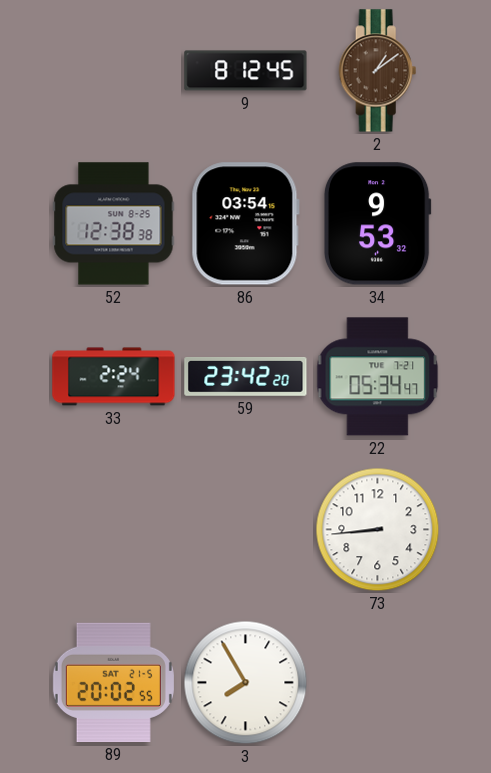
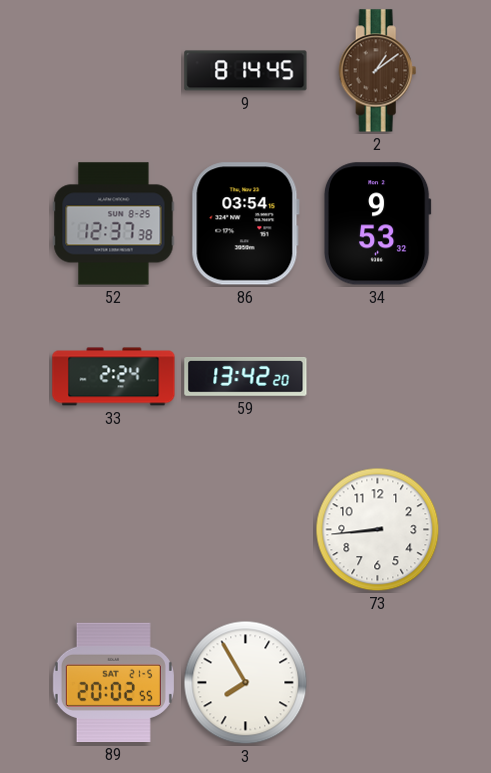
9: 8:12 -> 8:14
52: 12:38 -> 12:37
59: 23:42 -> 13:42
22: 05:34 -> none
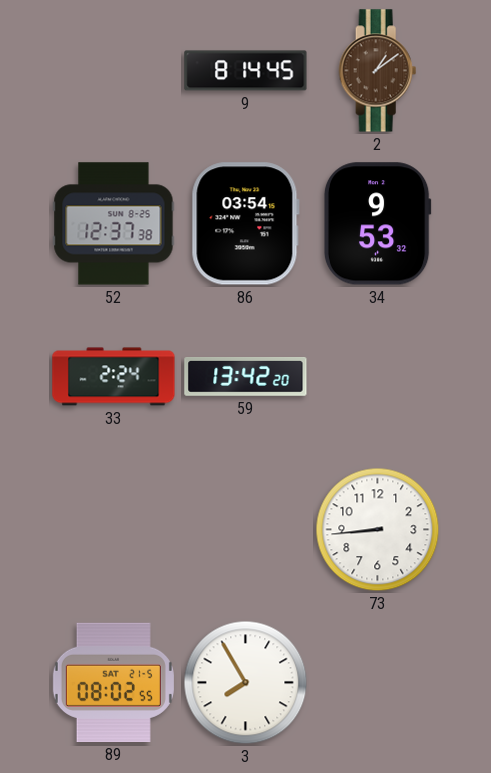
89: 20:02 -> 08:02
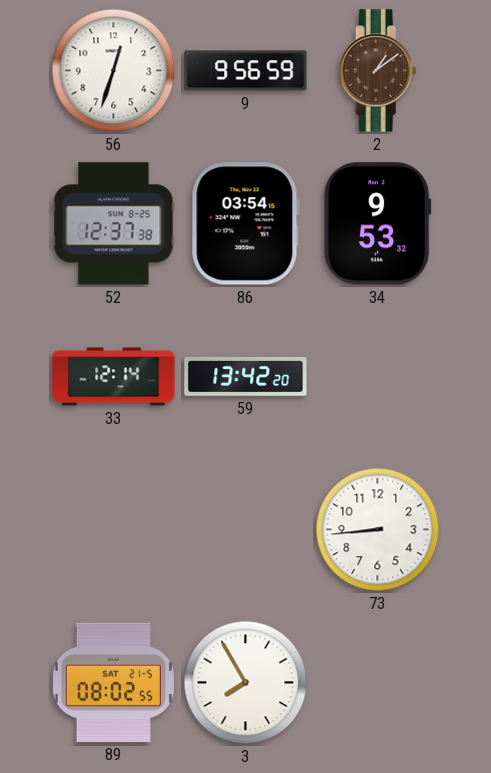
56: none -> 12:33
9: 8:14 -> 9:56
33: 2:24 -> 12:14
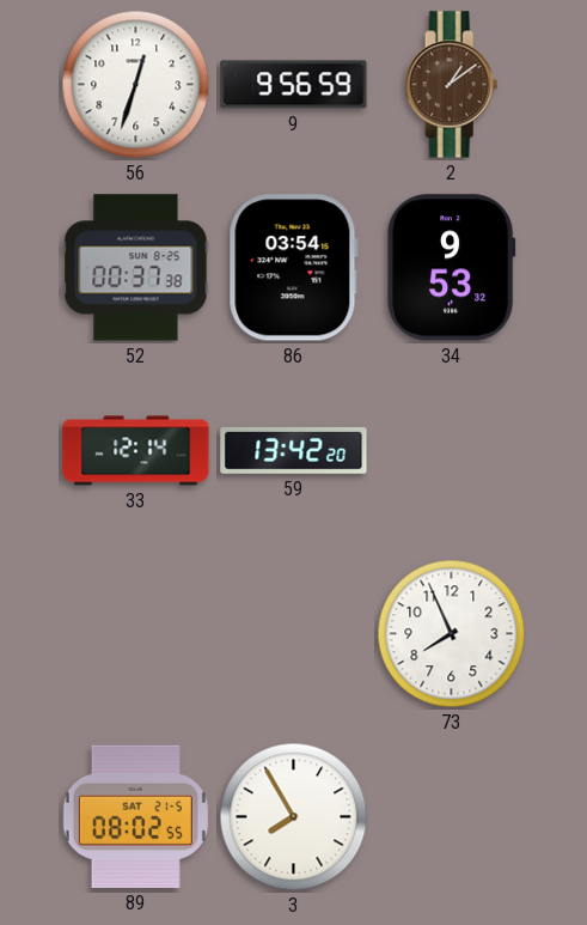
52: 12:37 -> 00:37
73: 8:44 -> 7:56
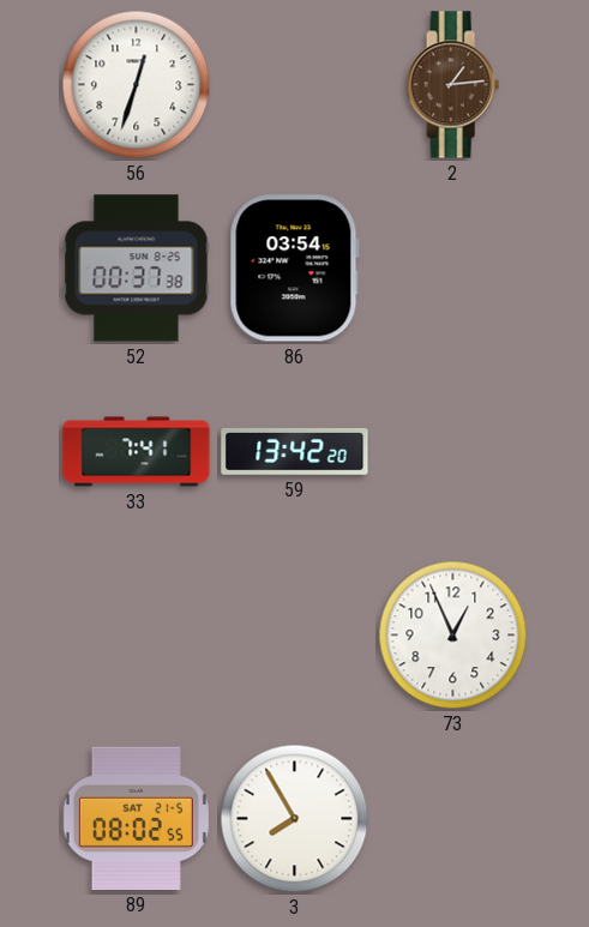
9: 9:56 -> none
2: 1:09 -> 1:14
34: 9:53 -> none
33: 12:14 -> 7:41
73: 7:56 -> 12:56
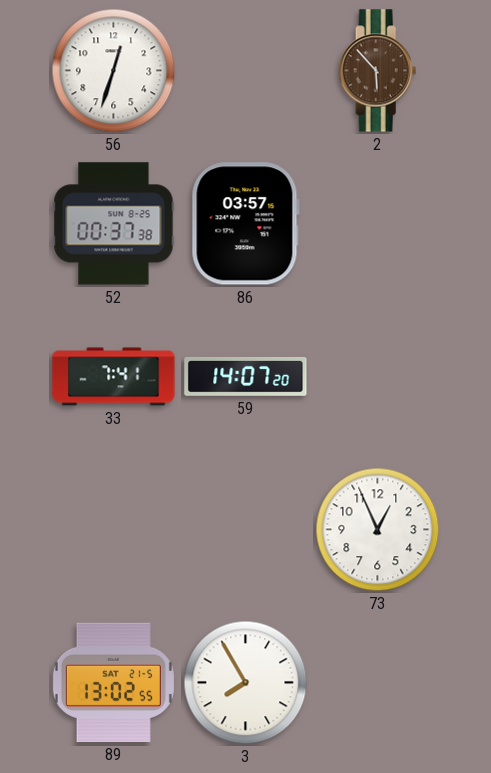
2: 1:14 -> 5:53
86: 03:54 -> 03:57
59: 13:42 -> 14:07
89: 08:02 -> 13:02
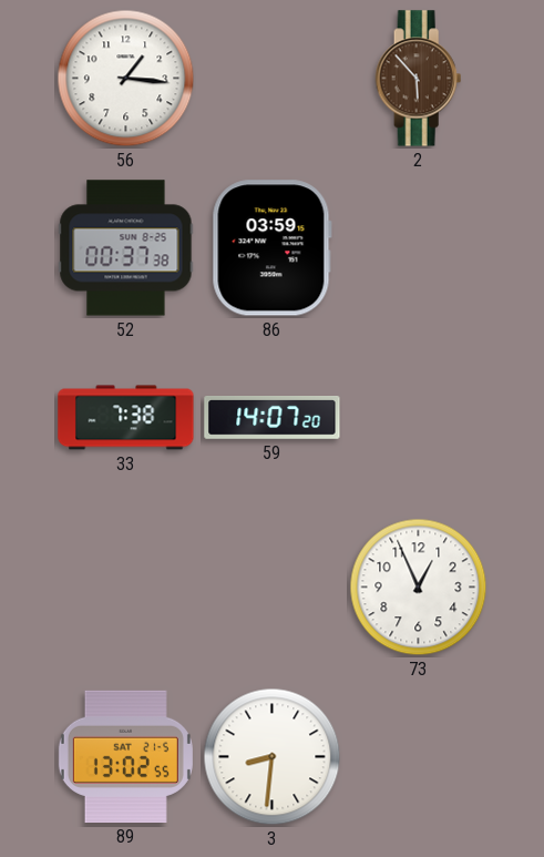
56: 12:33 -> 1:16
86: 03:57 -> 03:59
33: 7:41 -> 7:38
3: 7:55 -> 8:31
